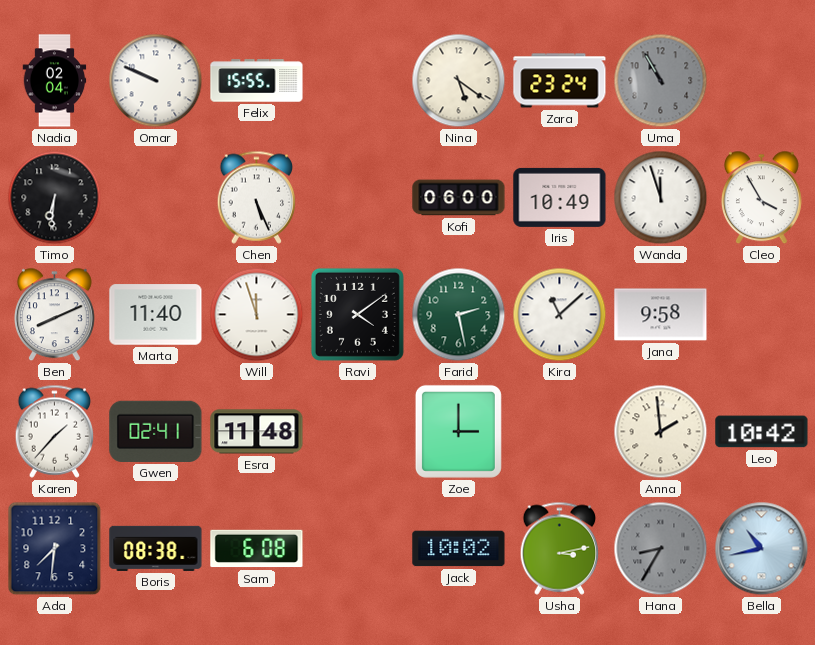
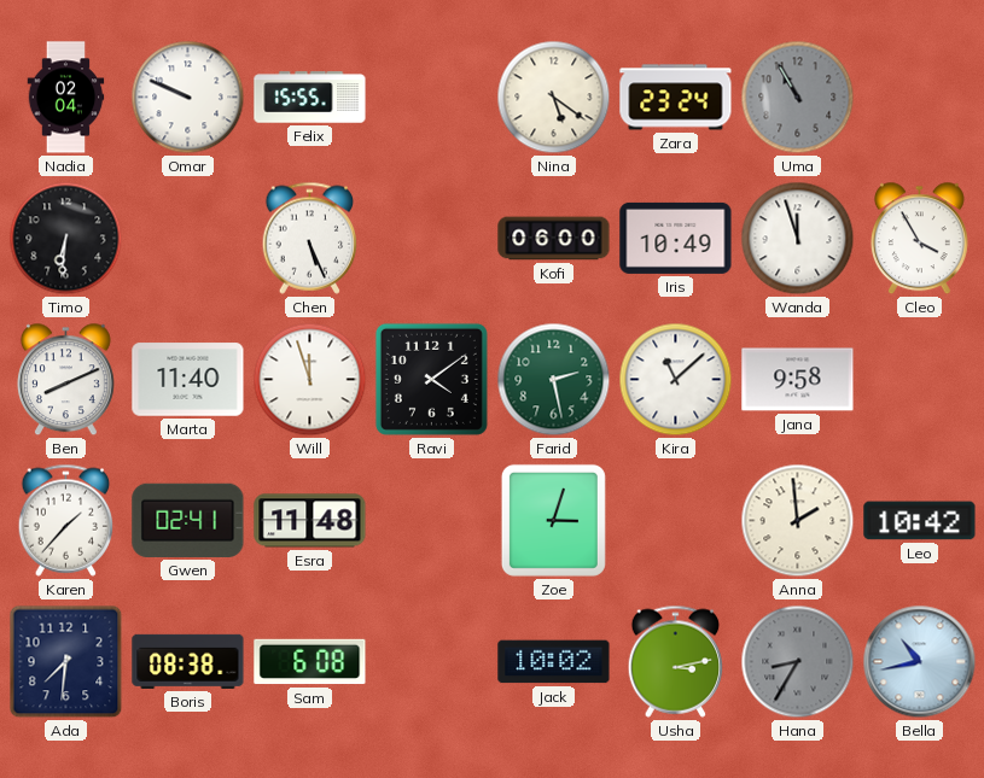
Zoe: 3:00 -> 3:03
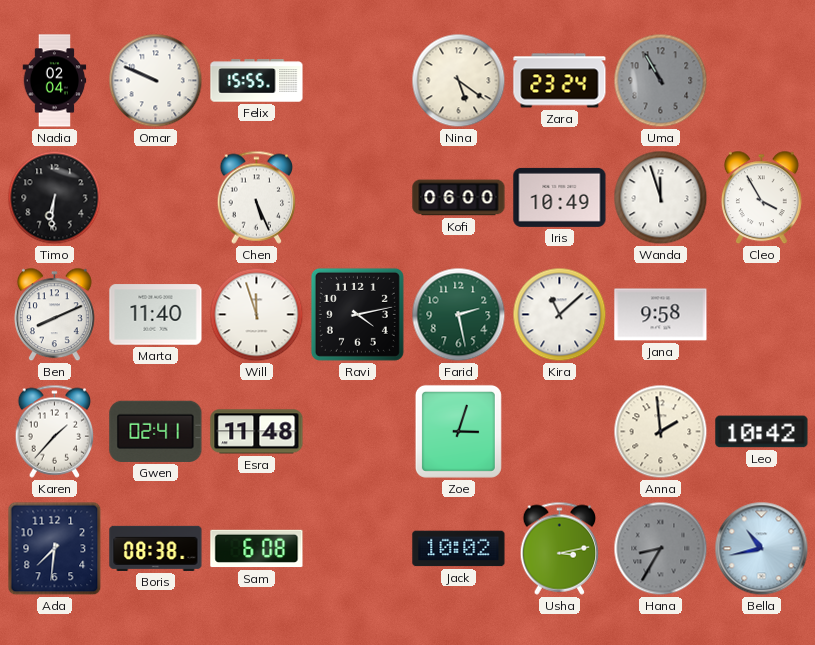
Ravi: 4:09 -> 4:13
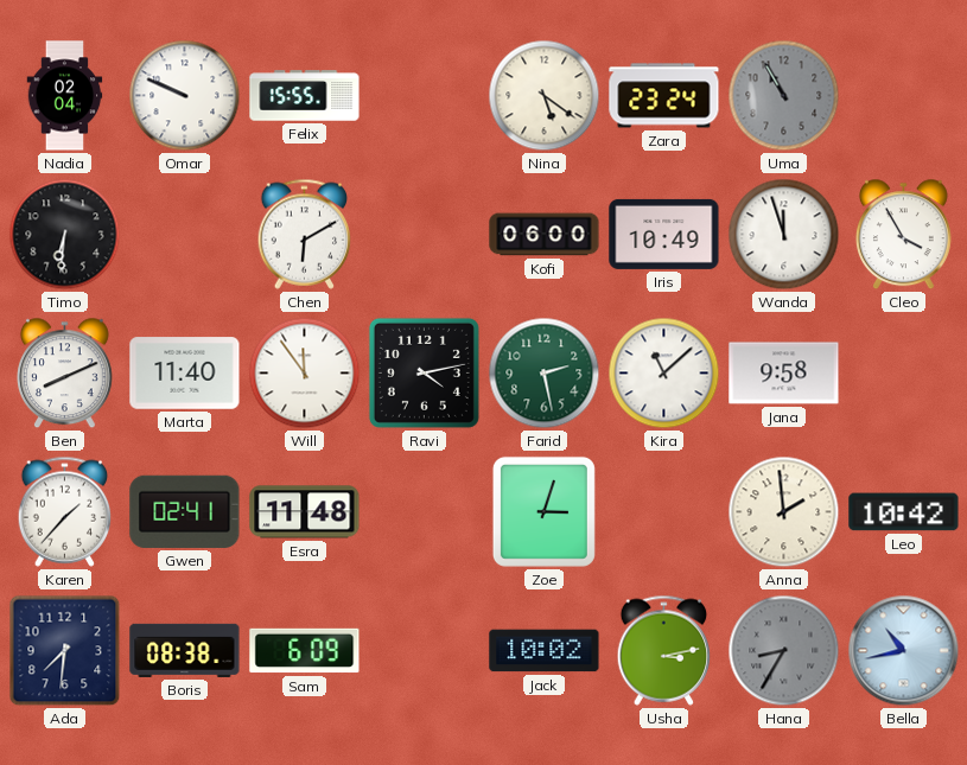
Chen: 5:26 -> 6:10
Will: 11:57 -> 11:54
Sam: 6:08 -> 6:09
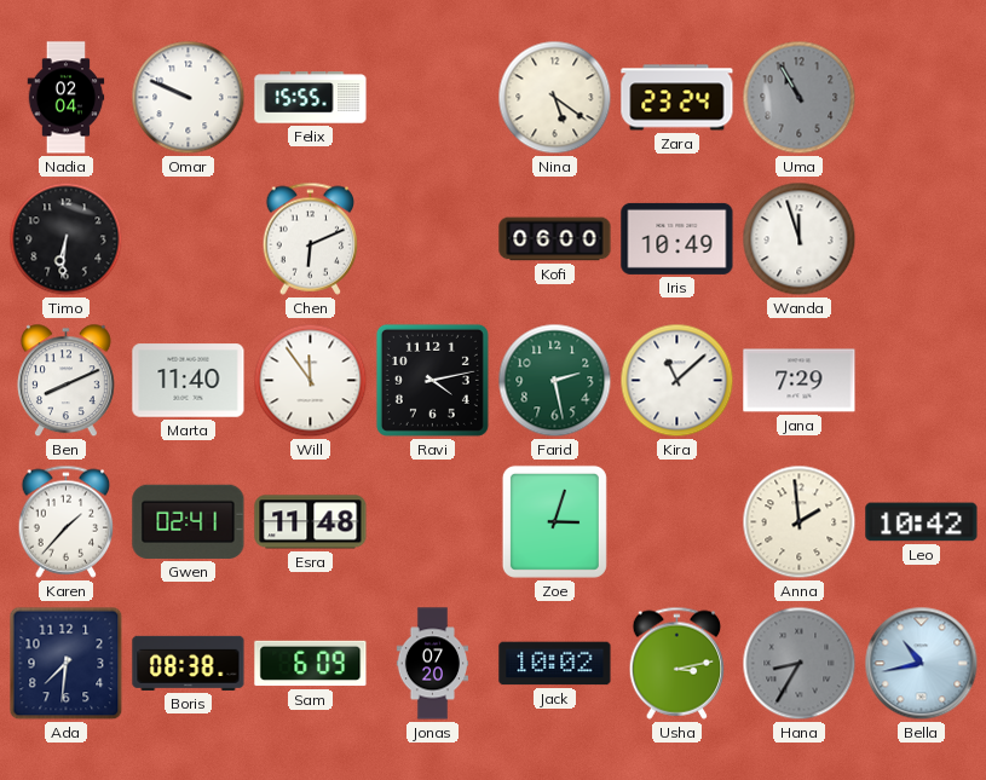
Chen: 6:10 -> 6:11
Cleo: 3:55 -> none
Jana: 9:58 -> 7:29
Jonas: none -> 07:20
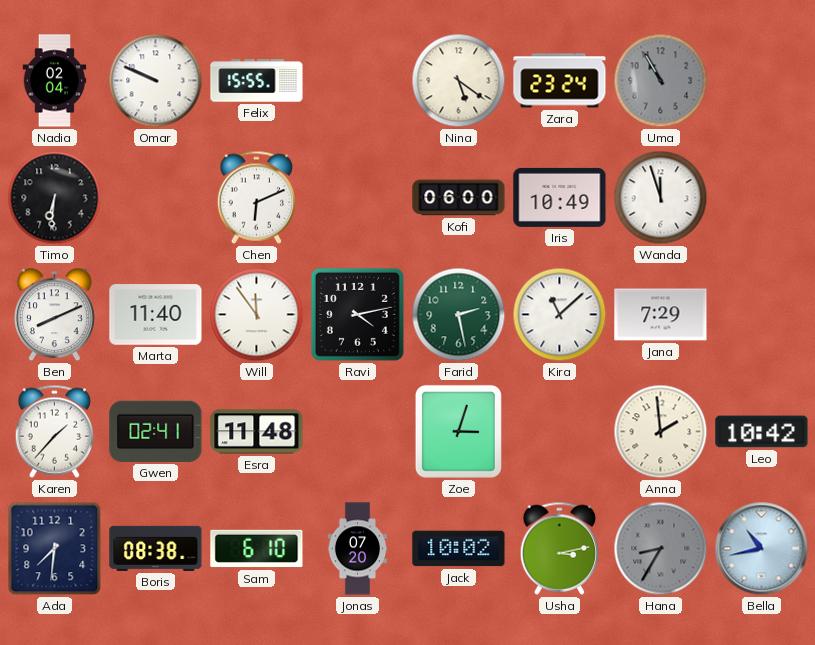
Sam: 6:09 -> 6:10
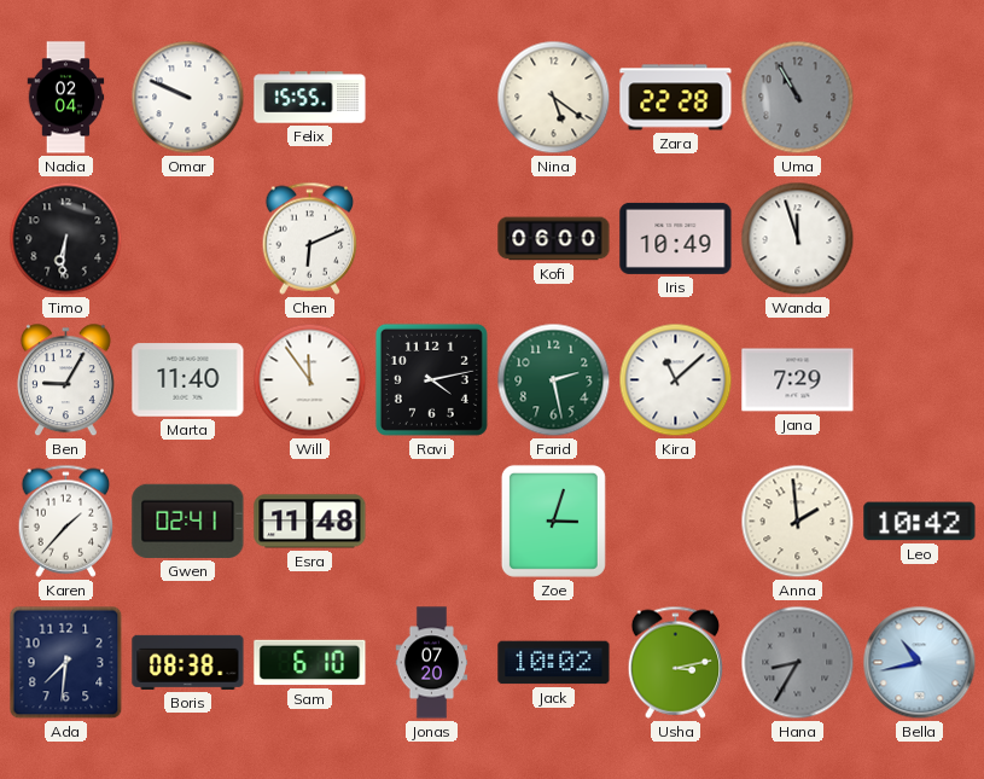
Zara: 23:24 -> 22:28
Ben: 8:11 -> 9:05
